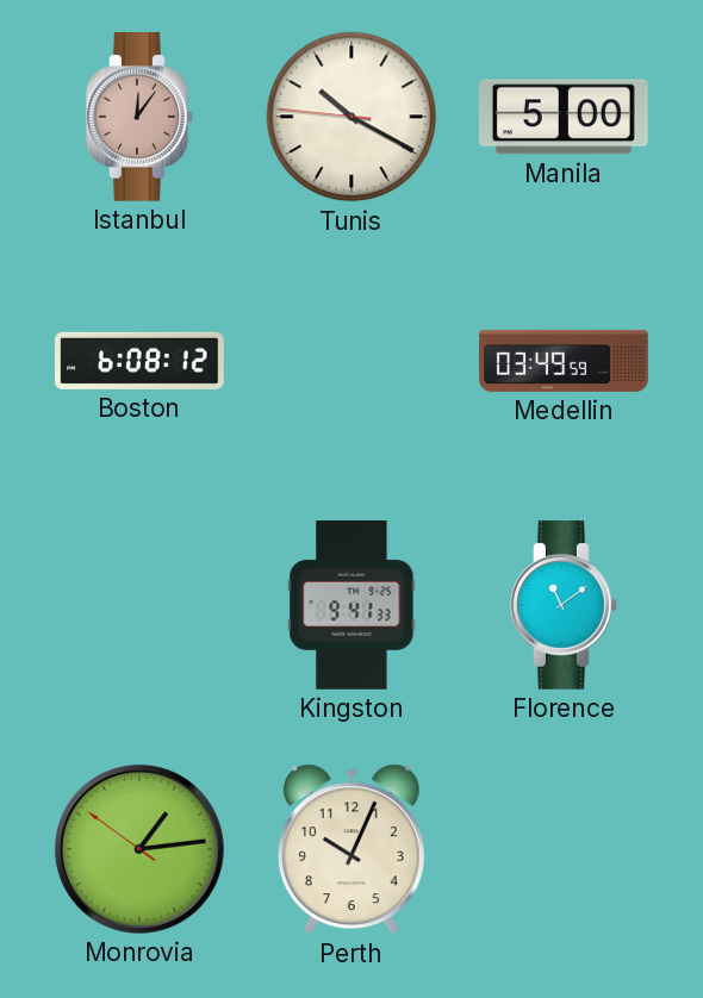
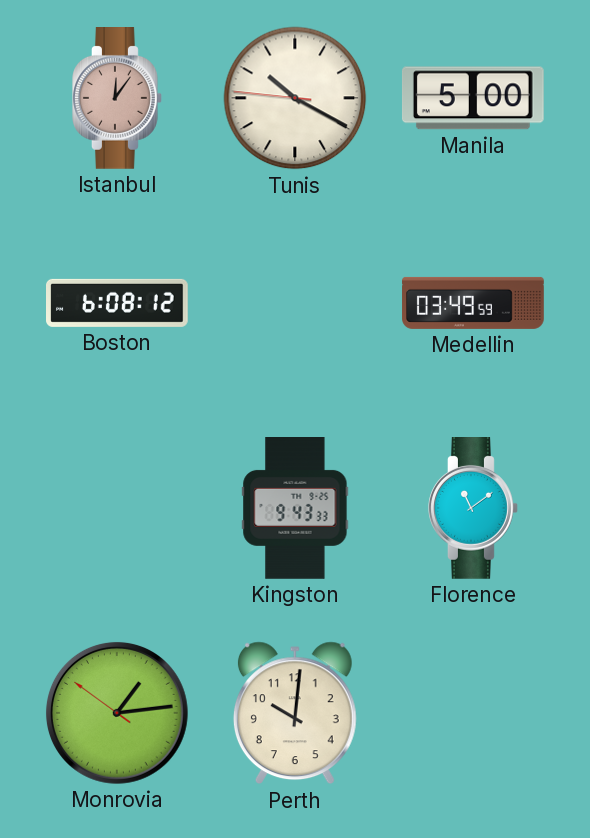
Kingston: 9:41 -> 9:43
Perth: 10:04 -> 10:01
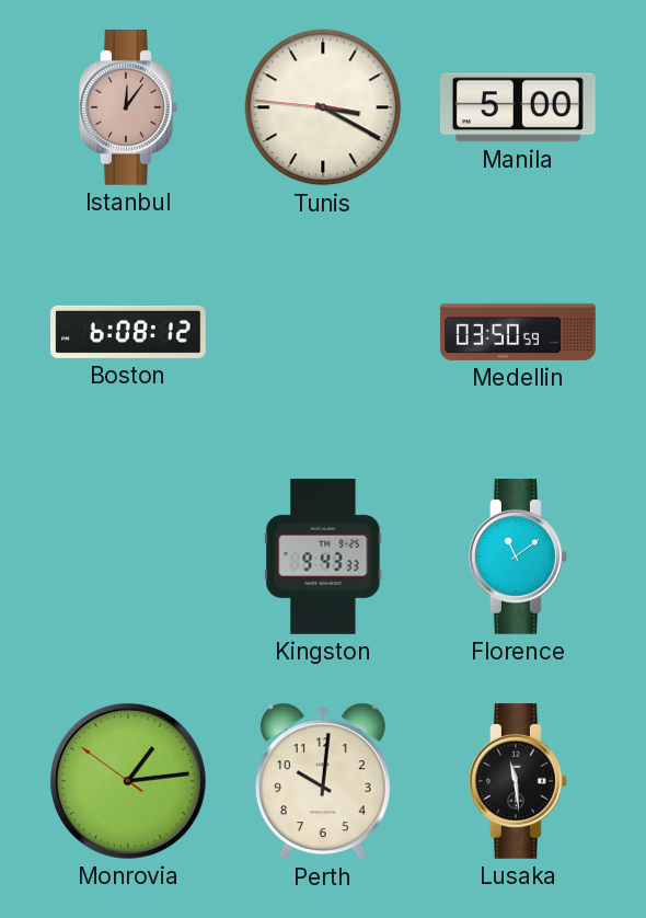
Tunis: 10:19 -> 3:19
Medellin: 03:49 -> 03:50
Lusaka: none -> 11:29
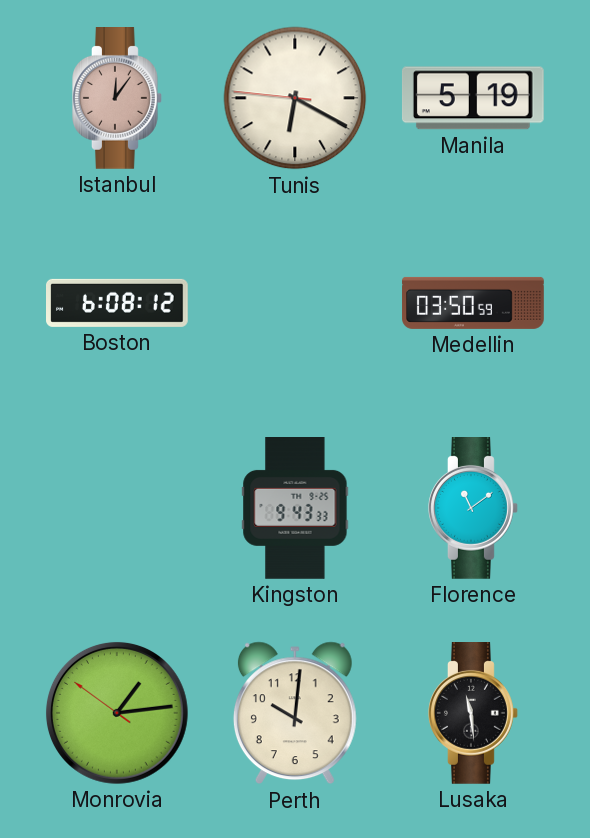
Tunis: 3:19 -> 6:19
Manila: 5:00 -> 5:19
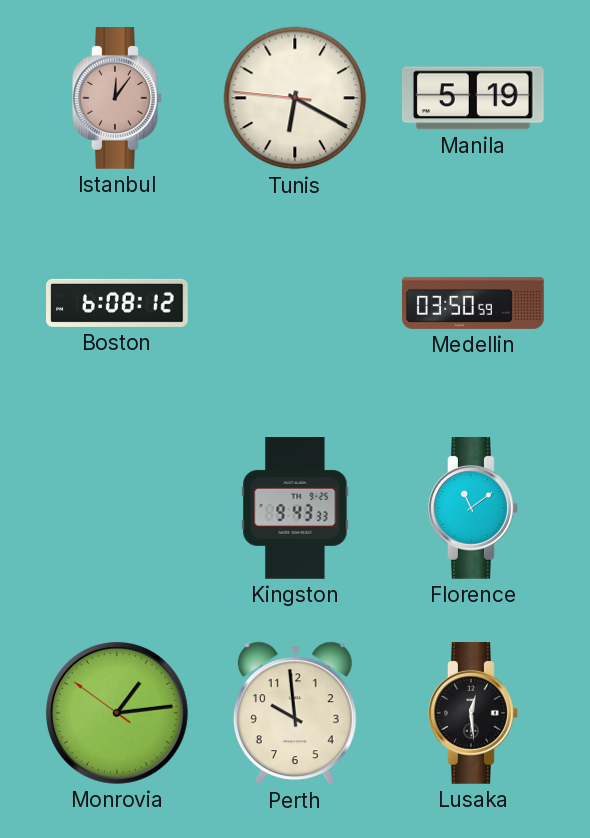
Perth: 10:01 -> 9:59
Lusaka: 11:29 -> 12:29
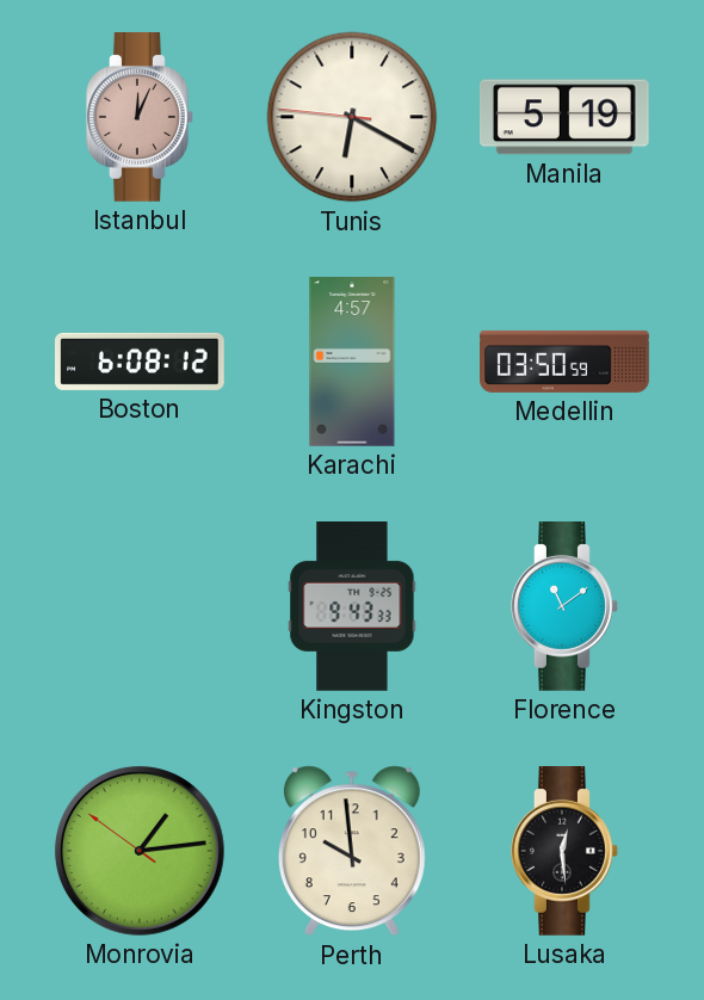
Istanbul: 12:06 -> 12:04
Karachi: none -> 4:57
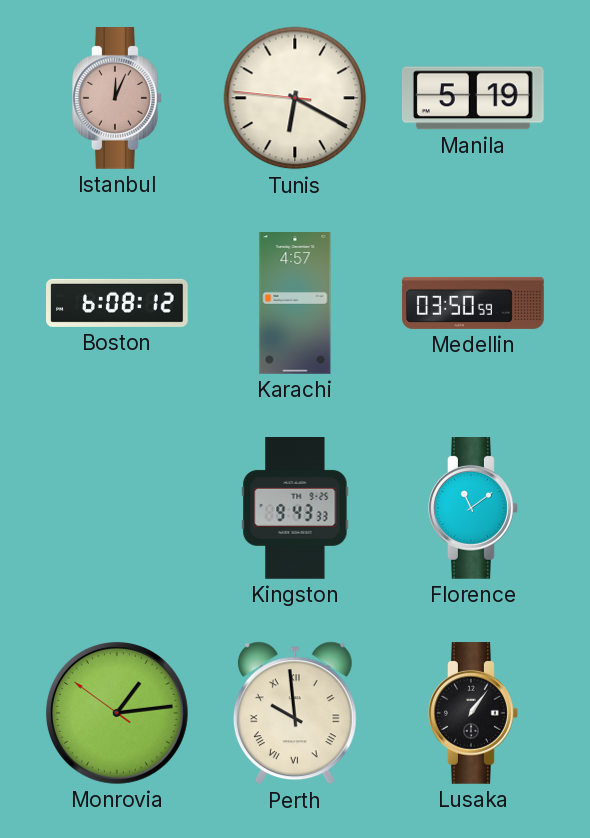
Perth numerals: Arabic -> Roman
Lusaka: 12:29 -> 1:06
